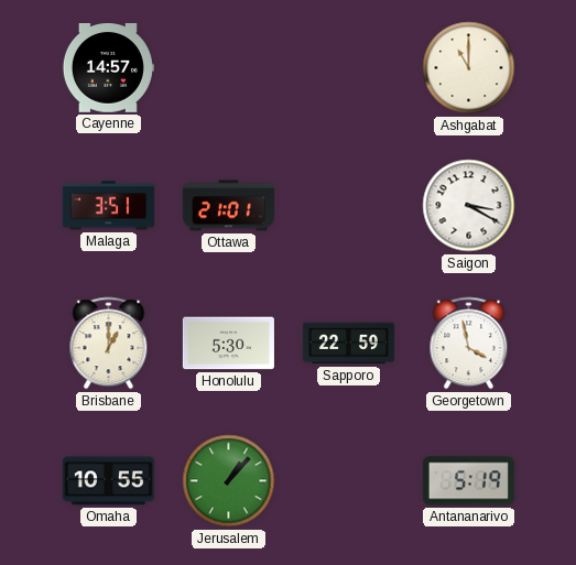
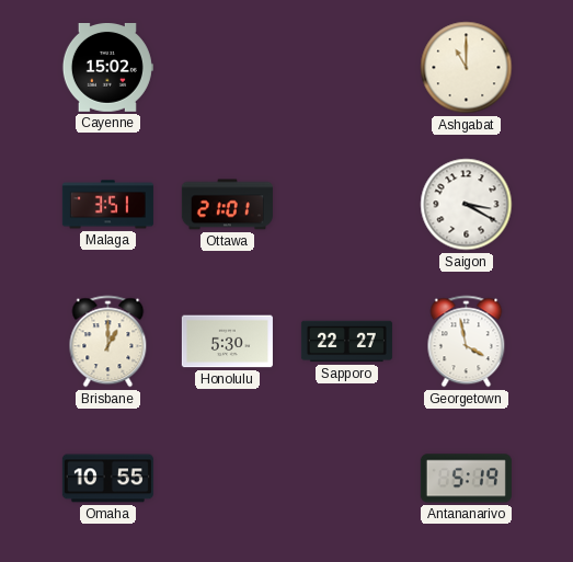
Cayenne: 14:57 -> 15:02
Sapporo: 22:59 -> 22:27
Jerusalem: 1:07 -> none
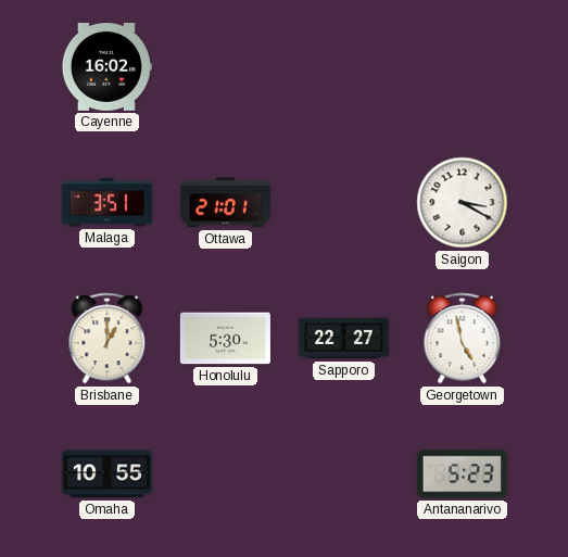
Cayenne: 15:02 -> 16:02
Ashgabat: 11:00 -> none
Georgetown: 3:58 -> 4:58
Antananarivo: 5:19 -> 5:23
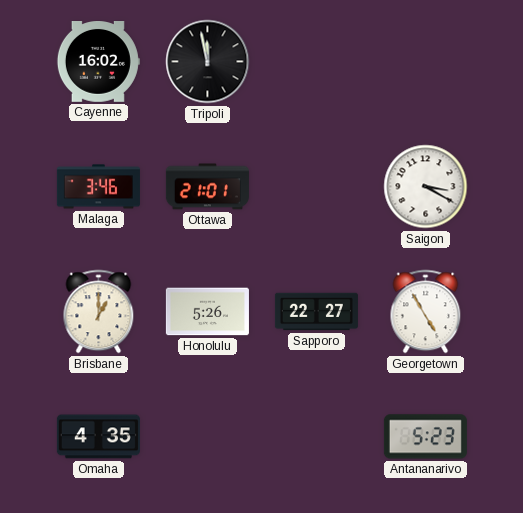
Tripoli: none -> 11:58
Malaga: 3:51 -> 3:46
Honolulu: 5:30 -> 5:26
Georgetown: 4:58 -> 4:55
Omaha: 10:55 -> 4:35
